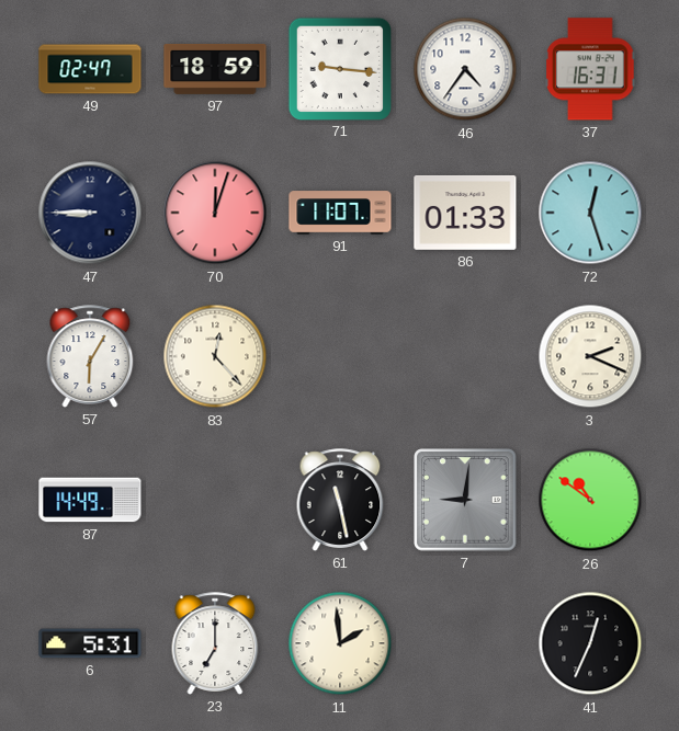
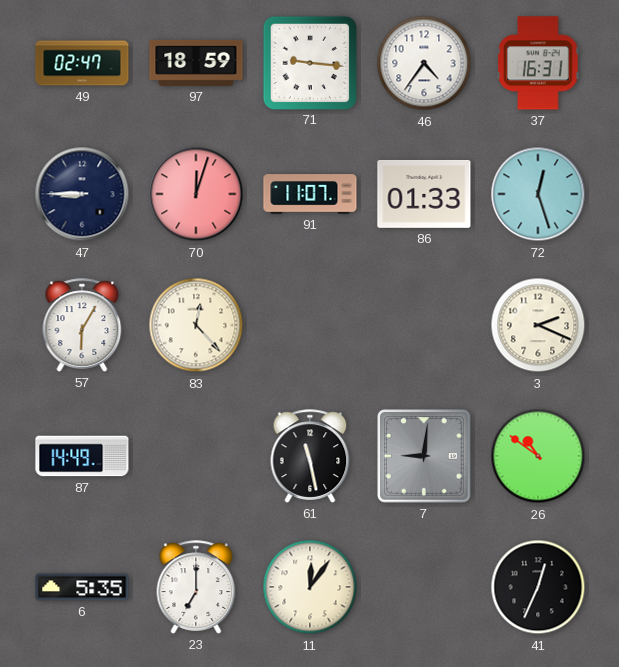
6: 5:31 -> 5:35
11: 1:59 -> 12:06
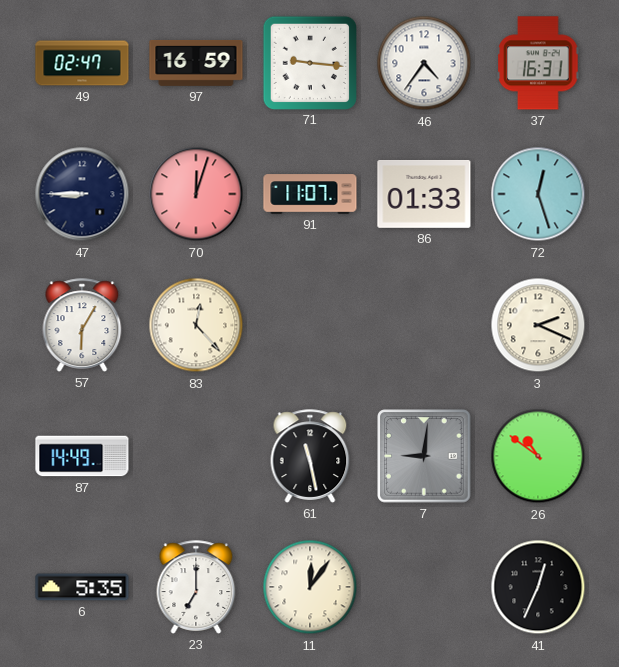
97: 18:59 -> 16:59
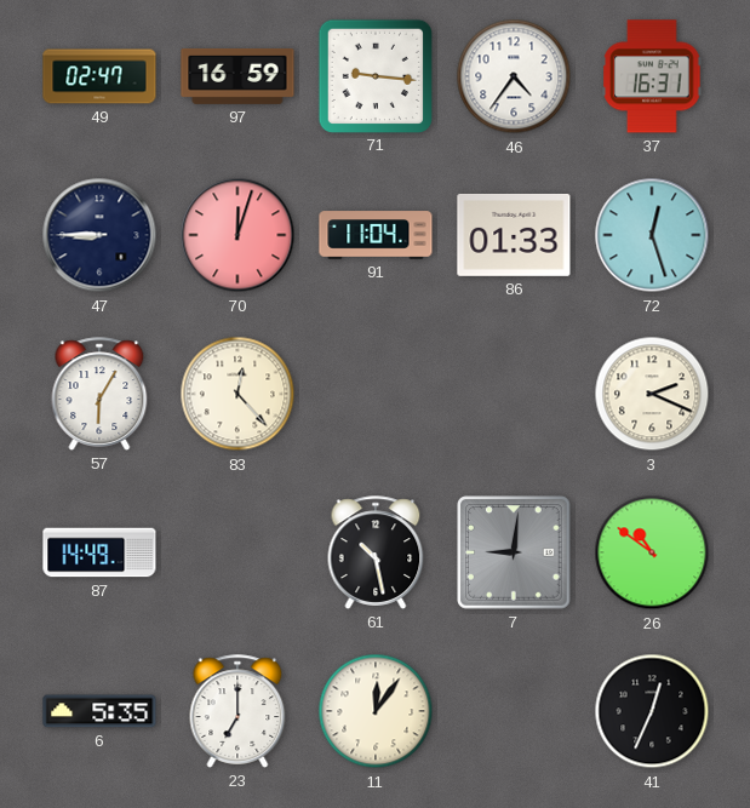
91: 11:07 -> 11:04
61: 11:28 -> 10:28
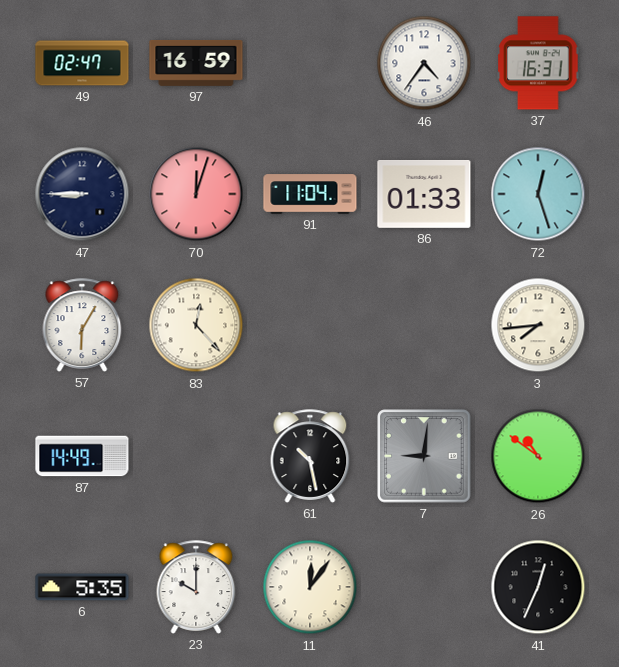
71: 9:16 -> none
3: 2:19 -> 7:44
23: 7:00 -> 10:00
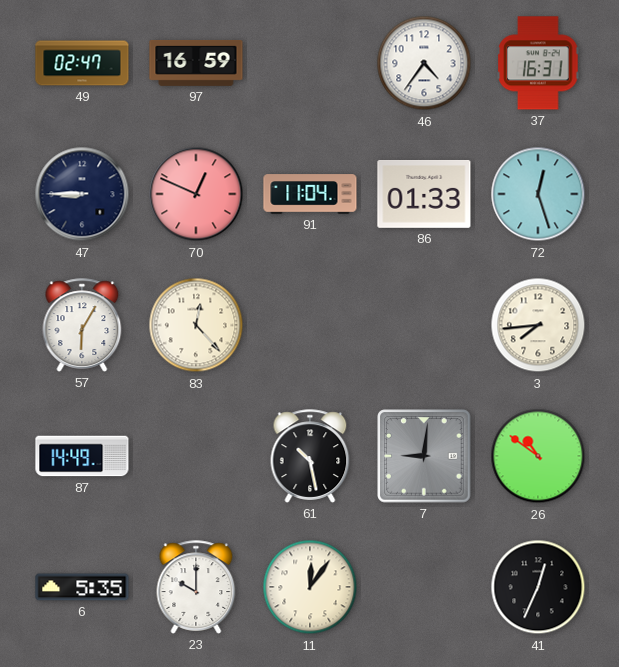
70: 12:03 -> 12:49
